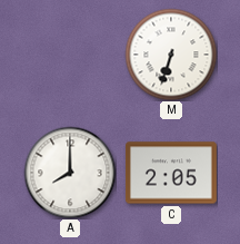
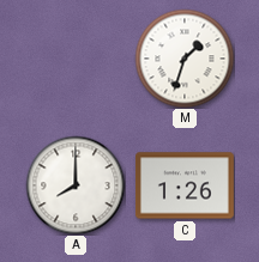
M: 6:33 -> 1:33
C: 2:05 -> 1:26
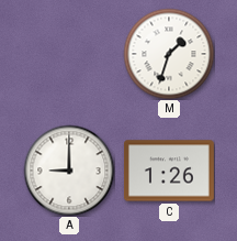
A: 8:00 -> 9:00
